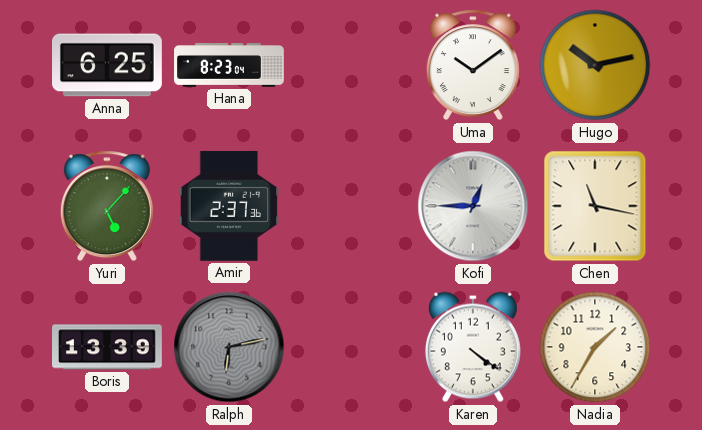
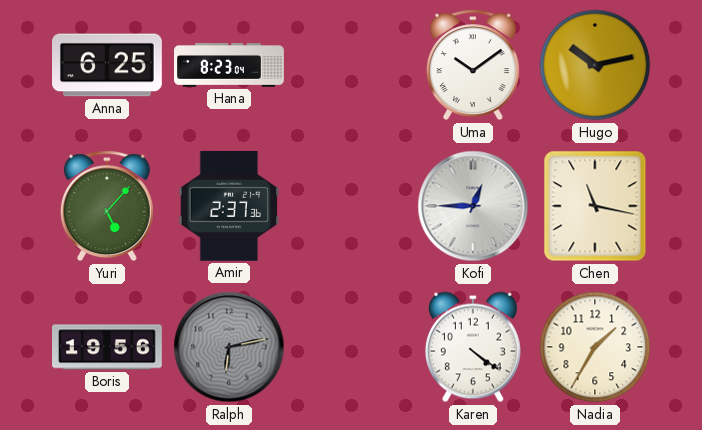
Boris: 13:39 -> 19:56
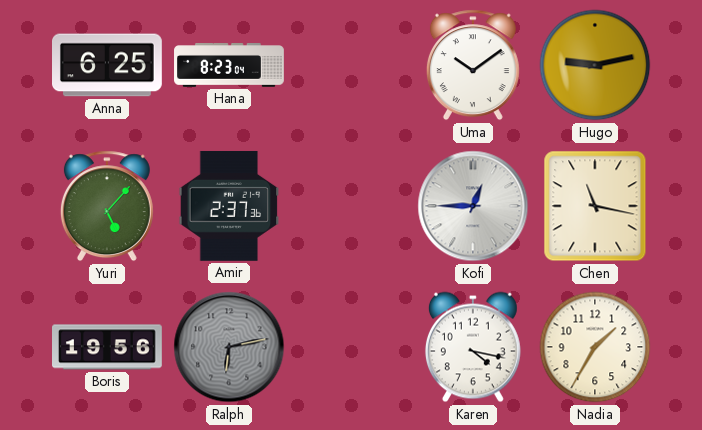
Hugo: 10:13 -> 9:13
Karen: 4:21 -> 4:17
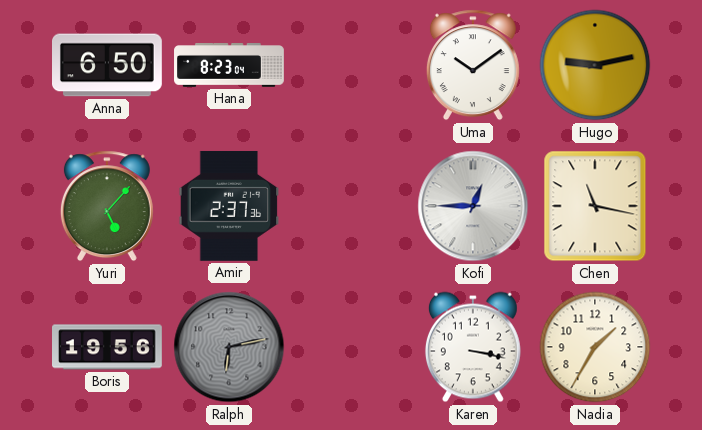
Anna: 6:25 -> 6:50
Karen: 4:17 -> 3:17
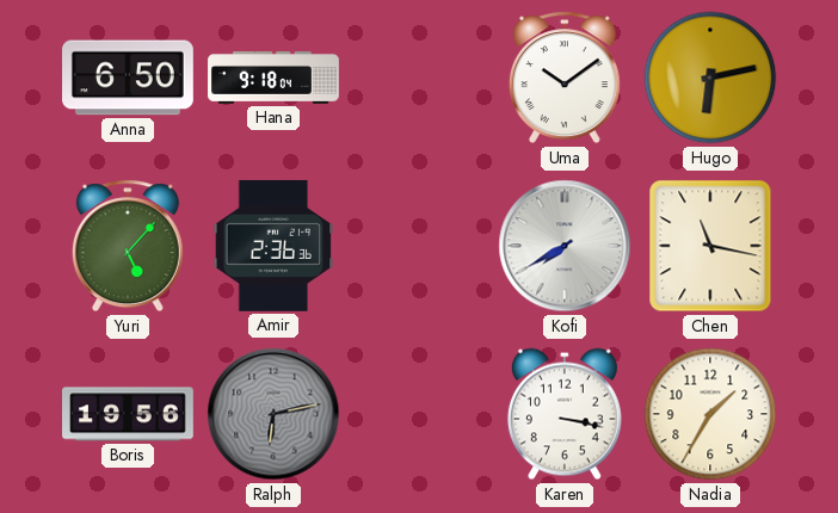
Hana: 8:23 -> 9:18
Hugo: 9:13 -> 6:13
Amir: 2:37 -> 2:36
Kofi: 12:45 -> 7:40
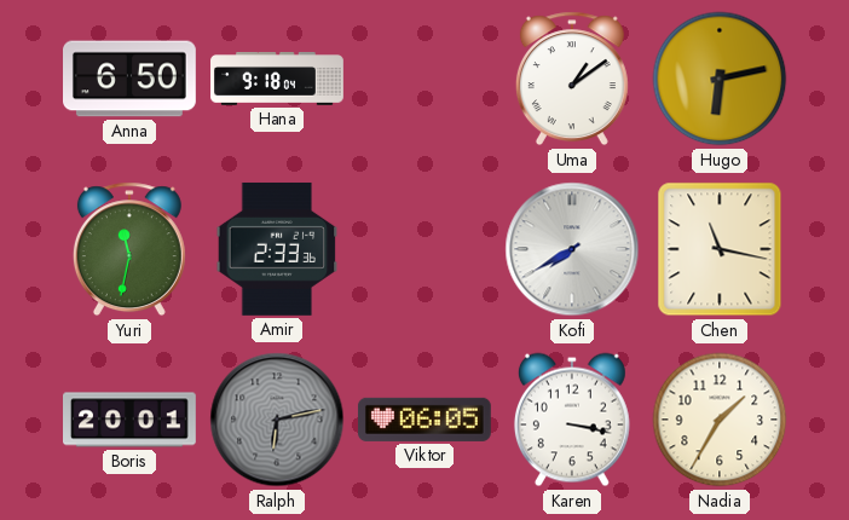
Uma: 10:09 -> 1:09
Yuri: 5:07 -> 11:32
Amir: 2:36 -> 2:33
Boris: 19:56 -> 20:01
Viktor: none -> 06:05
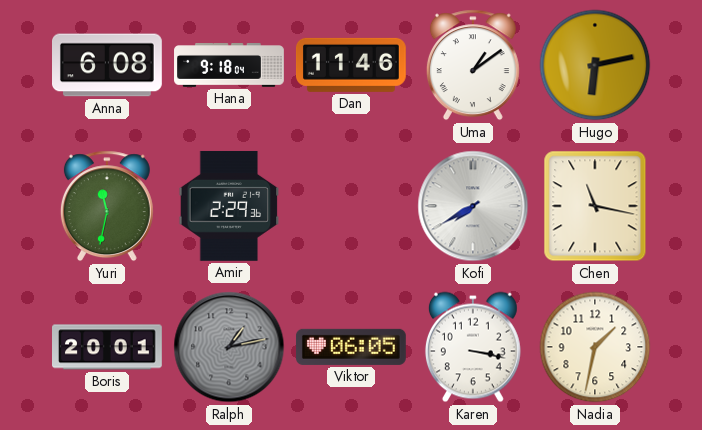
Anna: 6:50 -> 6:08
Dan: none -> 11:46
Amir: 2:33 -> 2:29
Ralph: 6:13 -> 1:13
Nadia: 1:35 -> 1:32
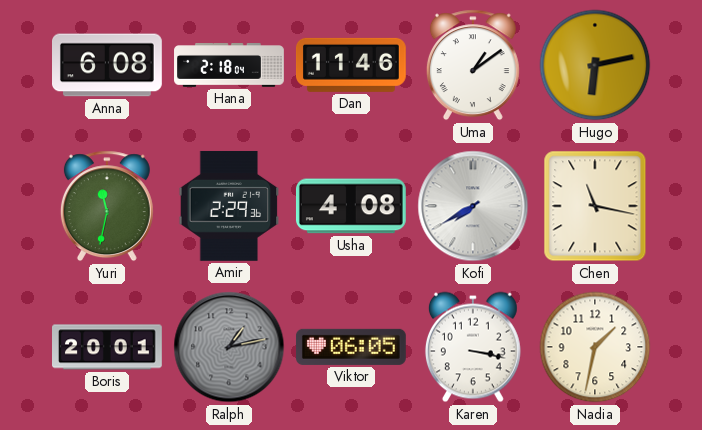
Hana: 9:18 -> 2:18
Usha: none -> 4:08
